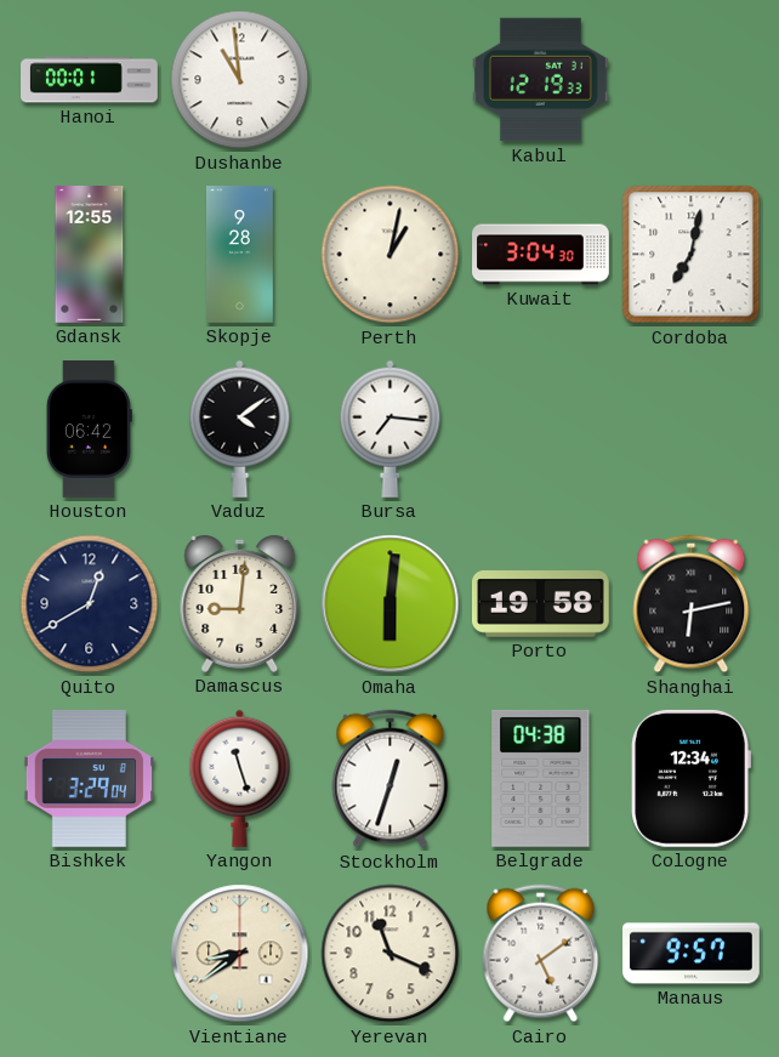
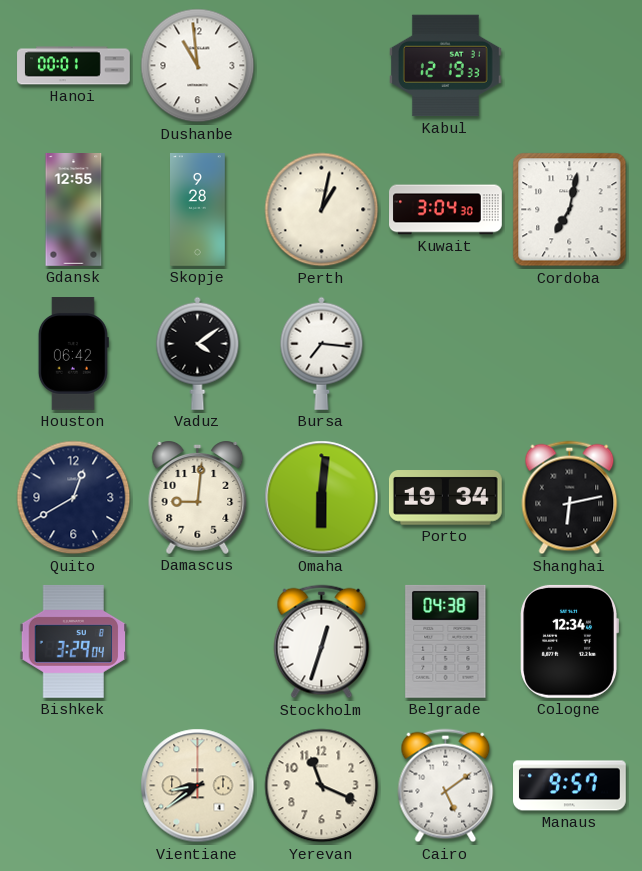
Porto: 19:58 -> 19:34
Yangon: 11:27 -> none
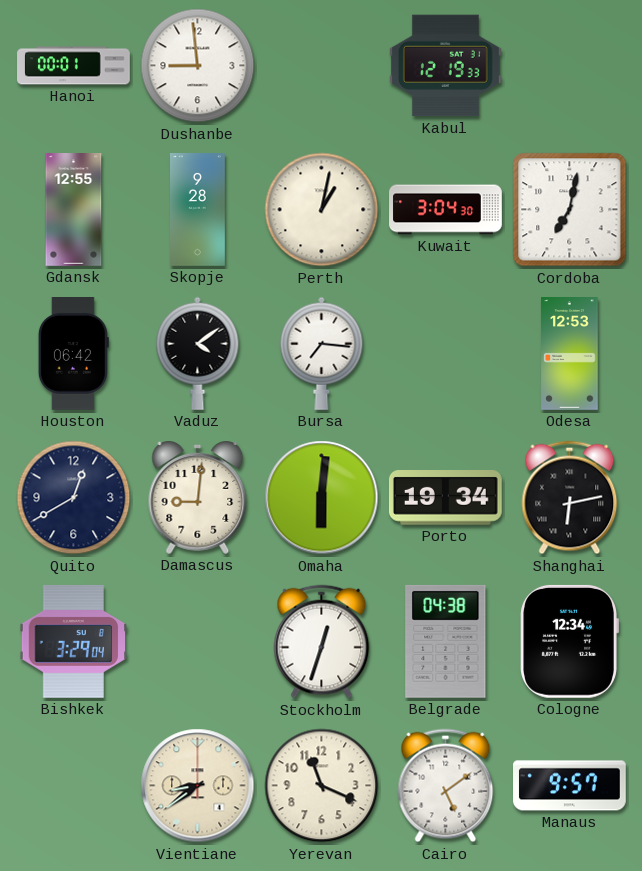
Dushanbe: 10:59 -> 8:59
Odesa: none -> 12:53
